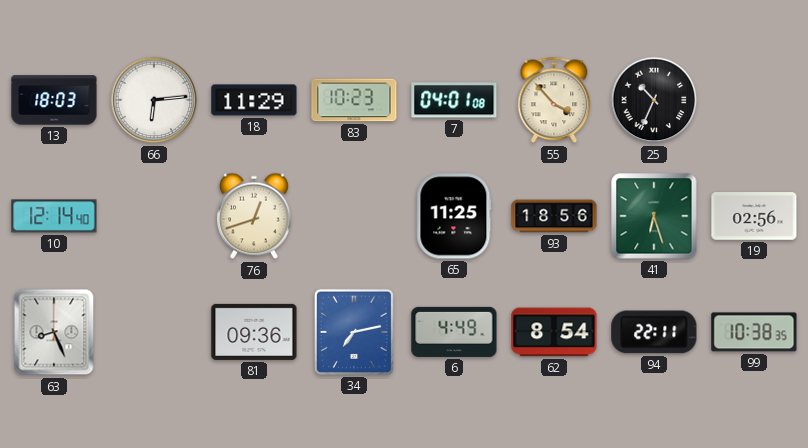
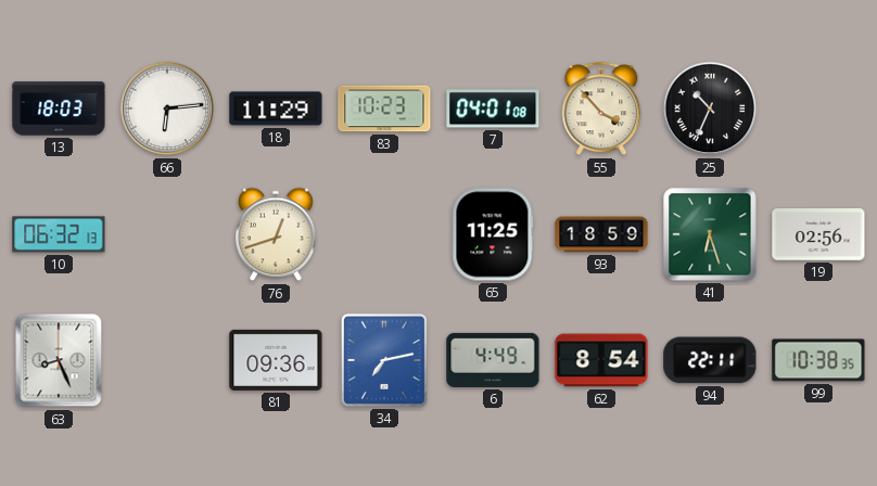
10: 12:14 -> 06:32
93: 18:56 -> 18:59
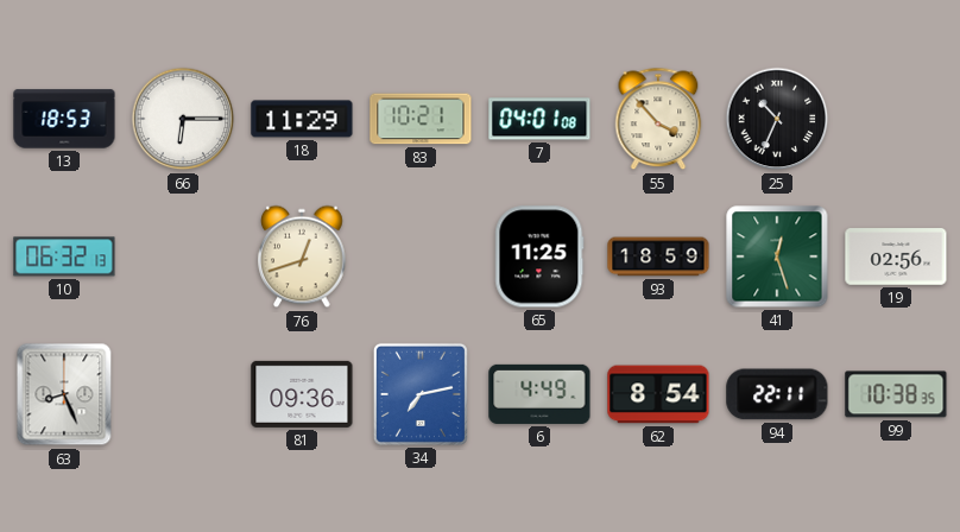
13: 18:03 -> 18:53
66: 6:14 -> 6:15
83: 10:23 -> 10:21
41: 6:27 -> 12:27
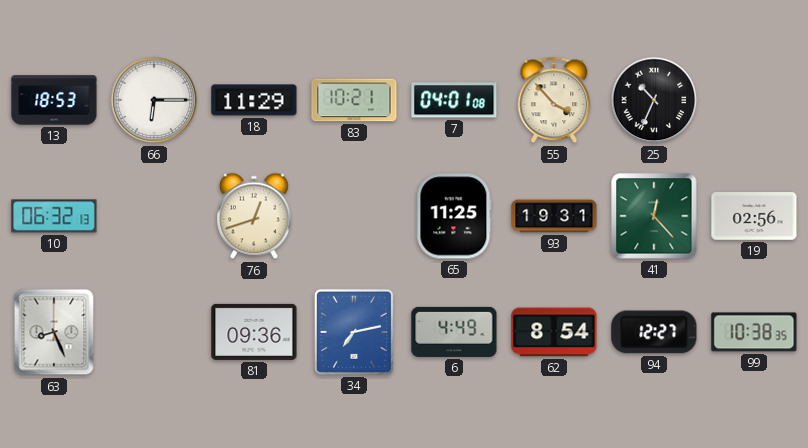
93: 18:59 -> 19:31
41: 12:27 -> 12:23
94: 22:11 -> 12:27
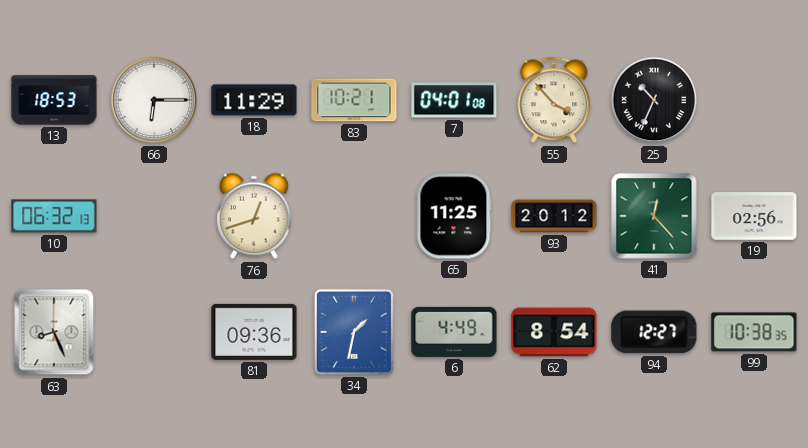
93: 19:31 -> 20:12
34: 7:13 -> 1:32
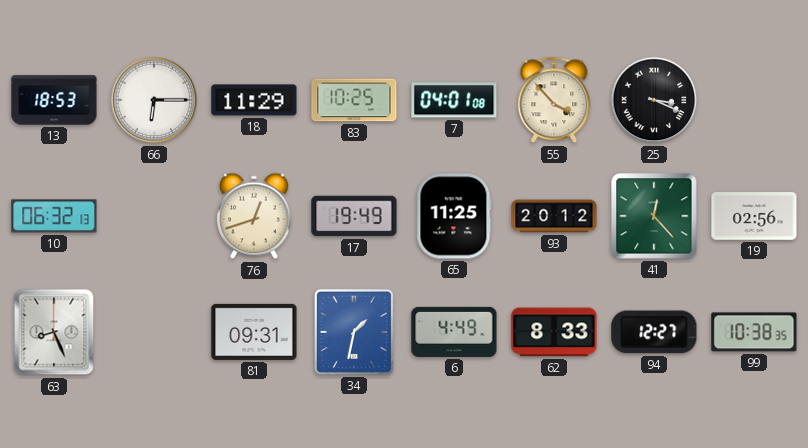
83: 10:21 -> 10:25
25: 10:34 -> 3:19
17: none -> 19:49
81: 09:36 -> 09:31
62: 8:54 -> 8:33
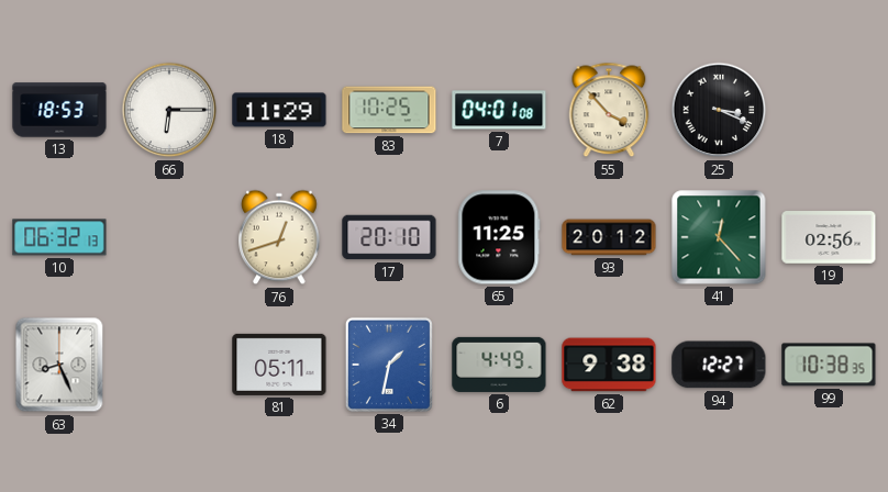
17: 19:49 -> 20:10
81: 09:31 -> 05:11
62: 8:33 -> 9:38
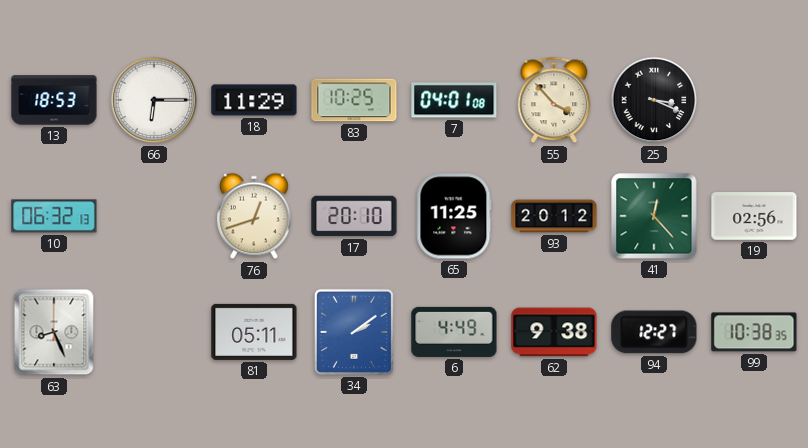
34: 1:32 -> 2:09
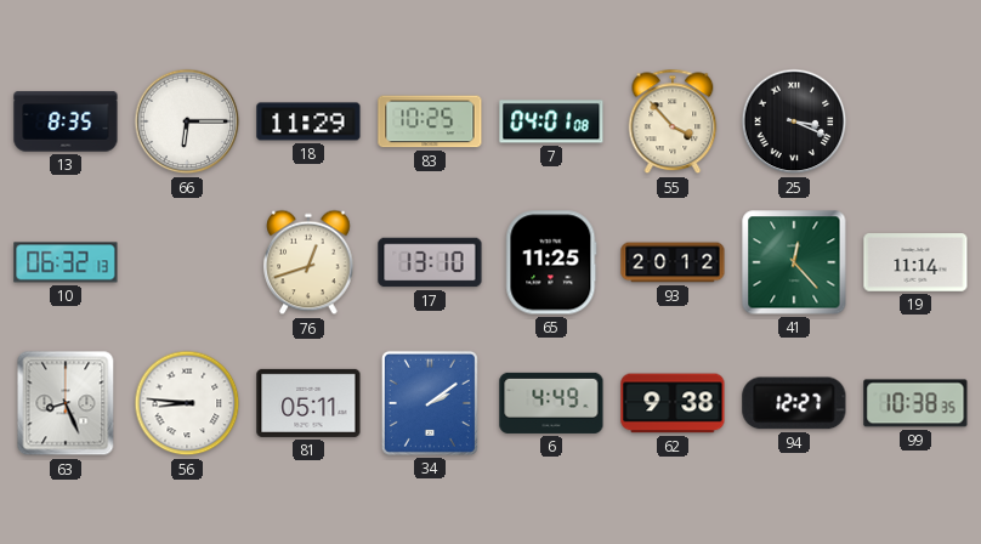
13: 18:53 -> 8:35
17: 20:10 -> 13:10
19: 02:56 -> 11:14
56: none -> 8:46
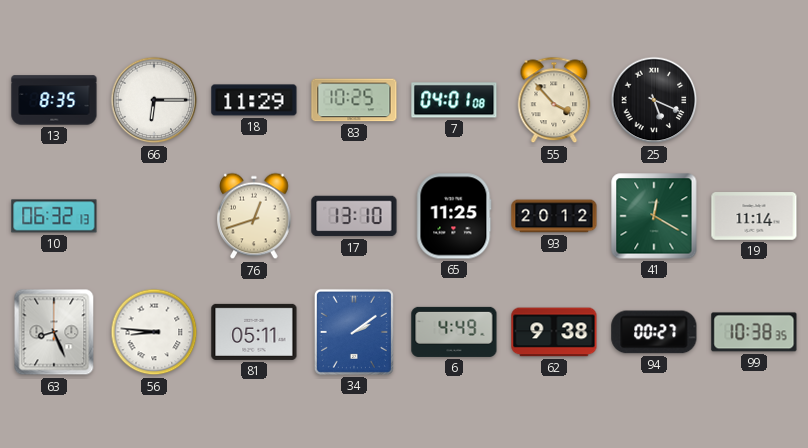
25: 3:19 -> 5:19
41: 12:23 -> 12:20
94: 12:27 -> 00:27
